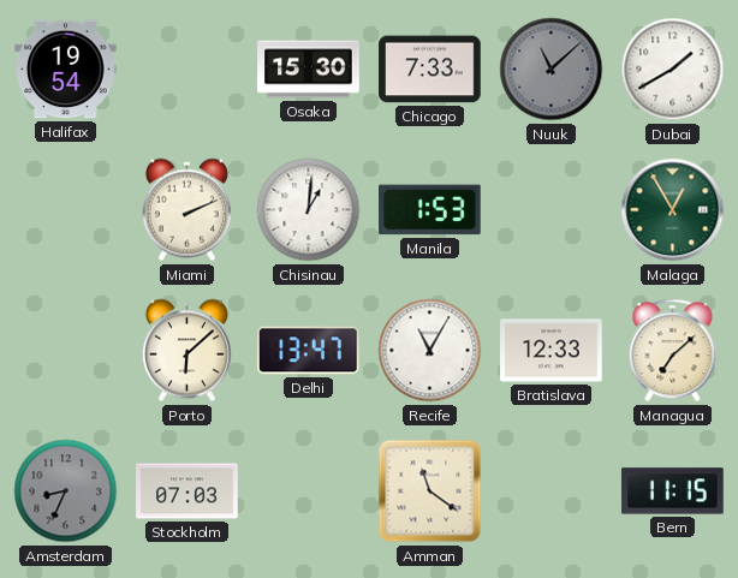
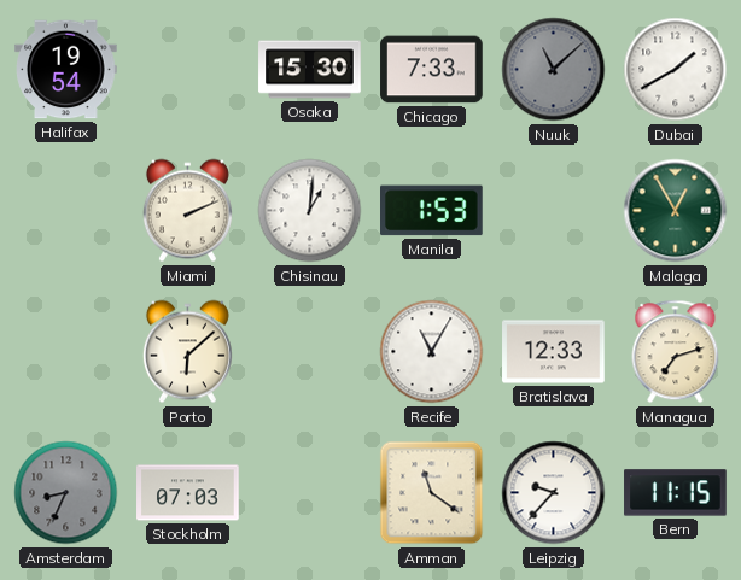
Delhi: 13:47 -> none
Managua: 7:08 -> 7:12
Leipzig: none -> 9:37
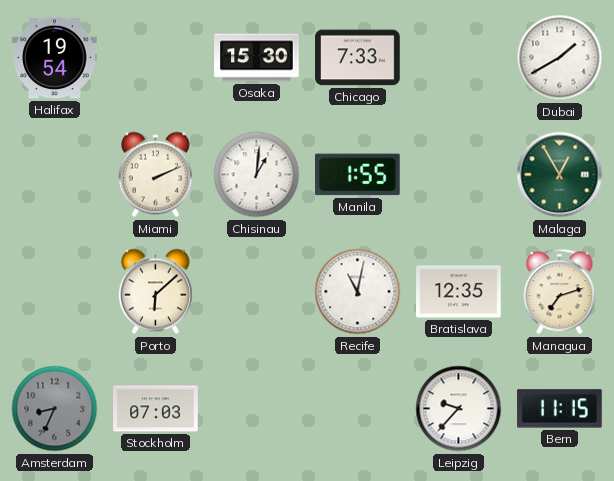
Nuuk: 11:08 -> none
Manila: 1:53 -> 1:55
Recife: 11:05 -> 11:02
Bratislava: 12:33 -> 12:35
Amman: 11:21 -> none
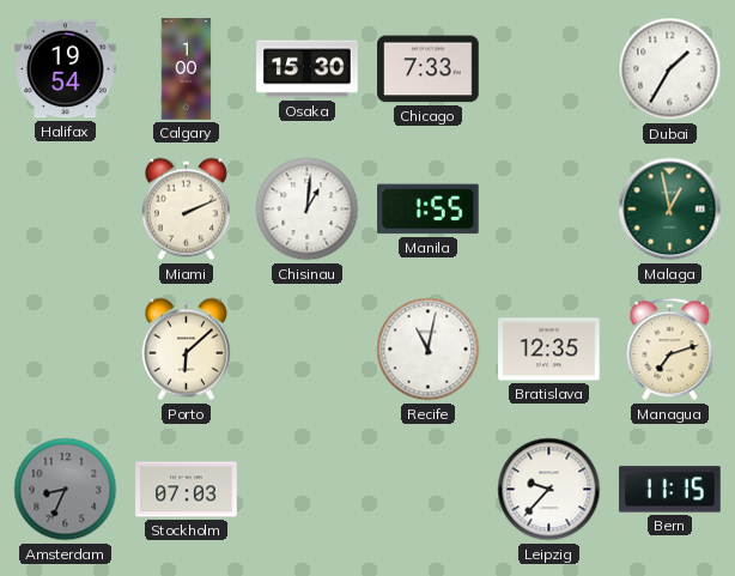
Calgary: none -> 1:00
Dubai: 1:40 -> 1:35
Malaga: 12:55 -> 12:58
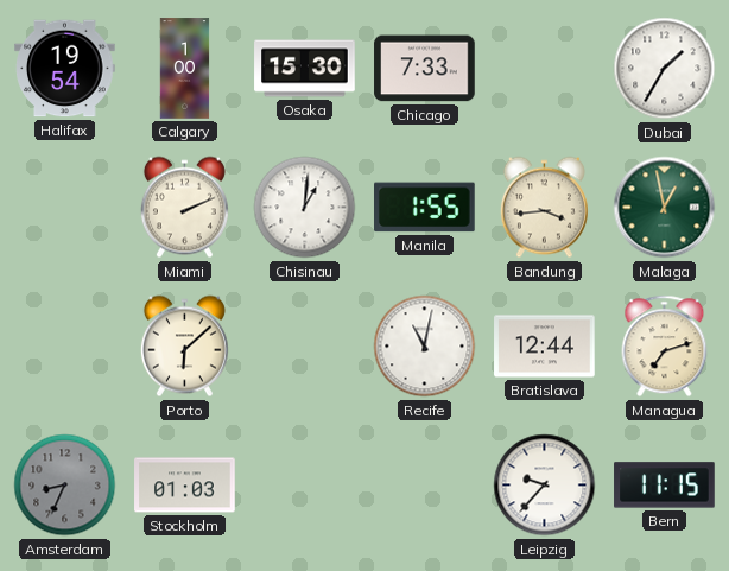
Bandung: none -> 3:44
Bratislava: 12:35 -> 12:44
Stockholm: 07:03 -> 01:03
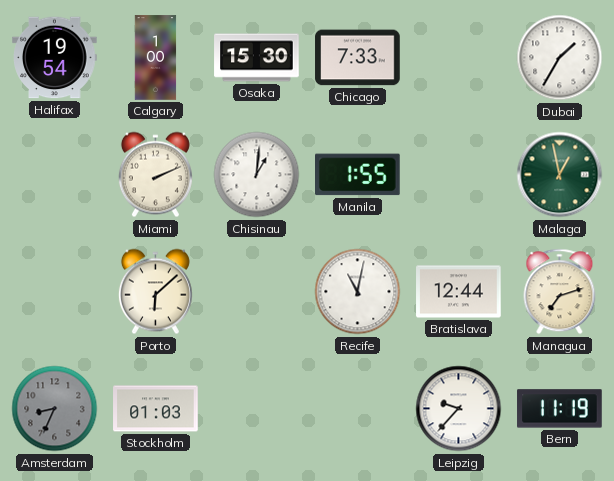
Bandung: 3:44 -> none
Bern: 11:15 -> 11:19
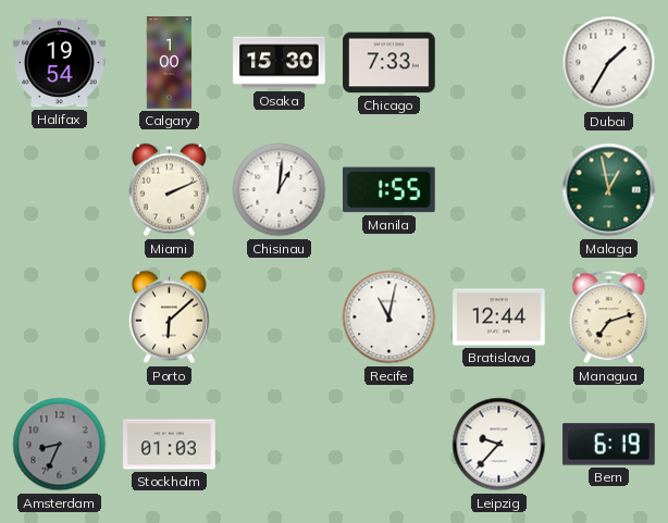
Bern: 11:19 -> 6:19
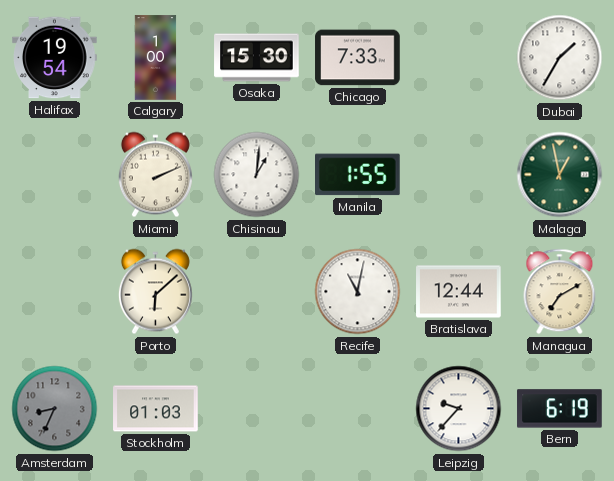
Managua: 7:12 -> 7:10
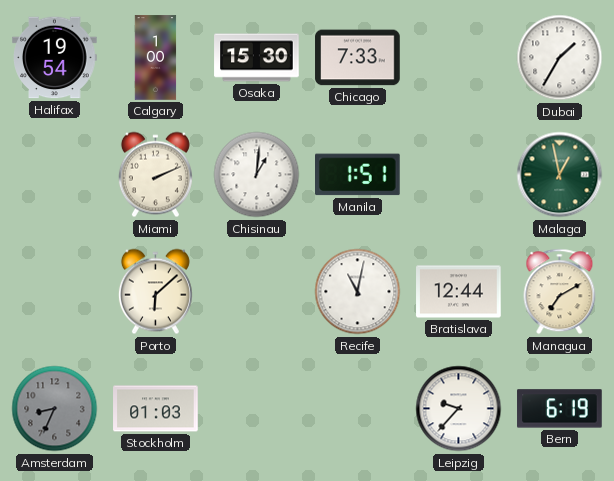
Manila: 1:55 -> 1:51
